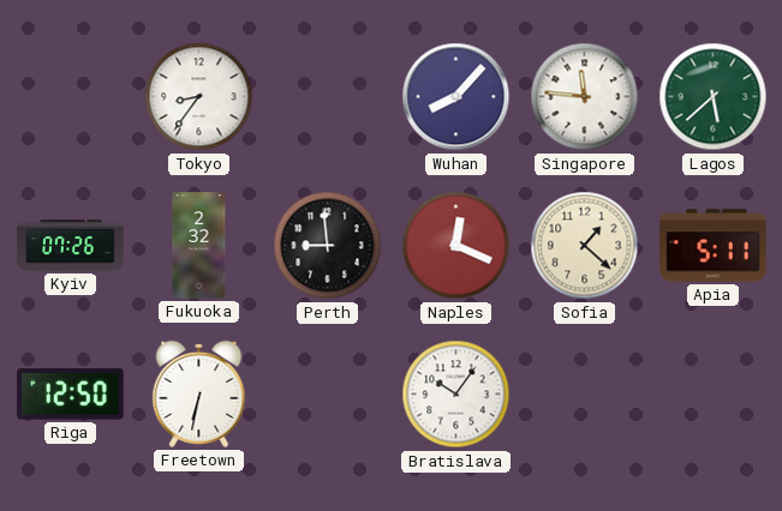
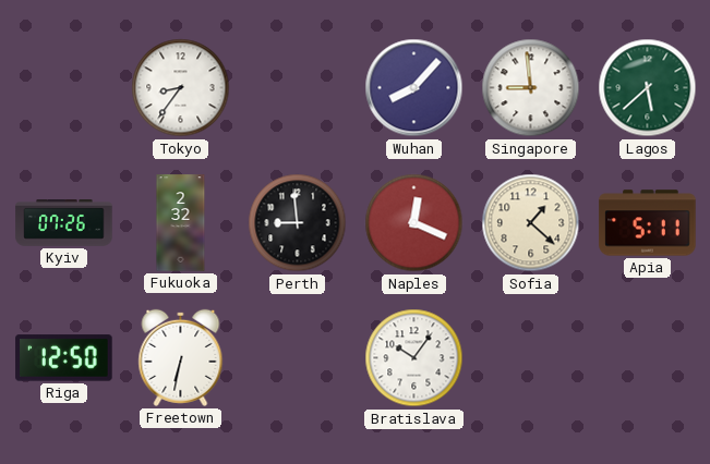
Singapore: 11:46 -> 8:59
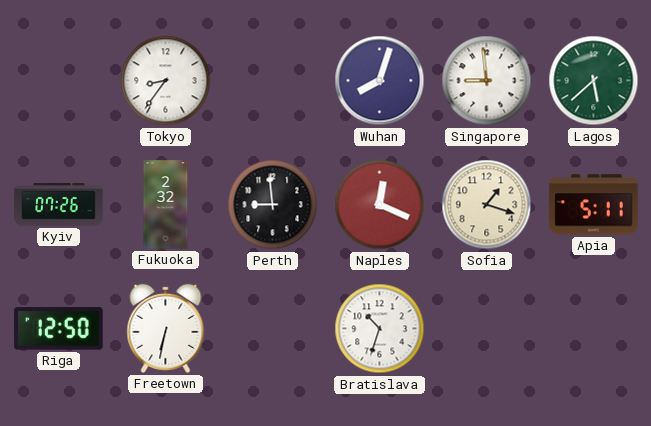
Wuhan: 8:07 -> 8:03
Sofia: 1:22 -> 1:18
Bratislava: 10:06 -> 10:33
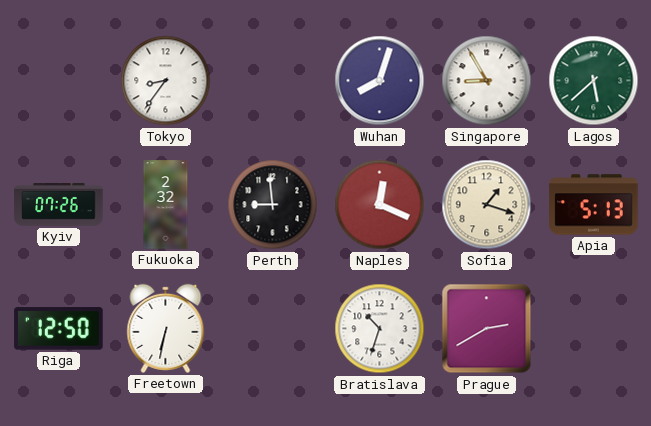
Singapore: 8:59 -> 8:55
Apia: 5:11 -> 5:13
Prague: none -> 2:40
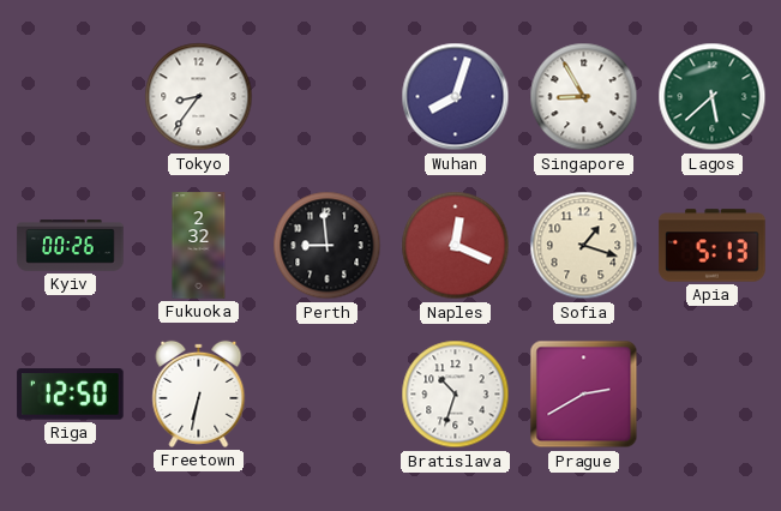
Kyiv: 07:26 -> 00:26
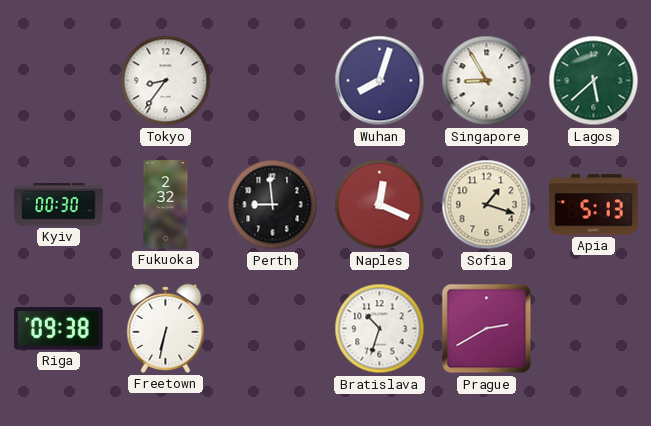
Kyiv: 00:26 -> 00:30
Riga: 12:50 -> 09:38
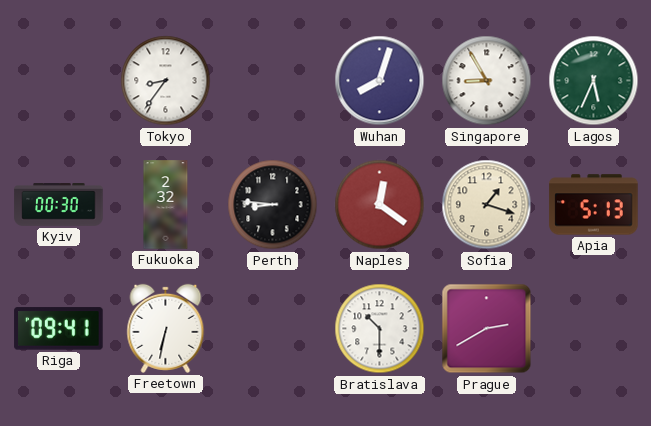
Lagos: 5:38 -> 5:34
Perth: 8:59 -> 8:46
Naples: 12:19 -> 12:21
Riga: 09:38 -> 09:41
Bratislava: 10:33 -> 10:30
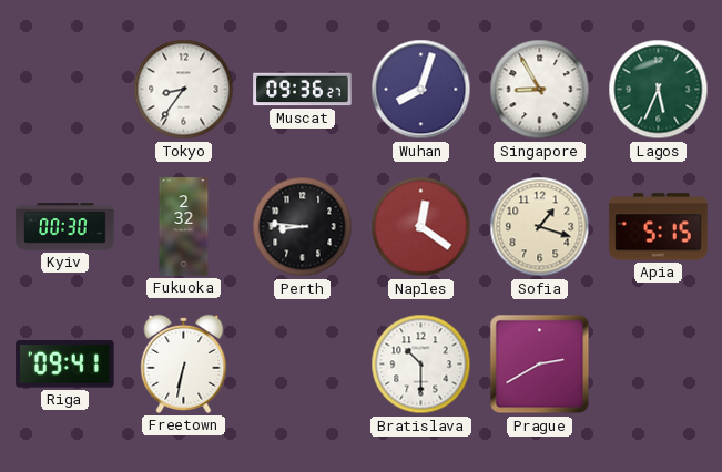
Muscat: none -> 09:36
Apia: 5:13 -> 5:15
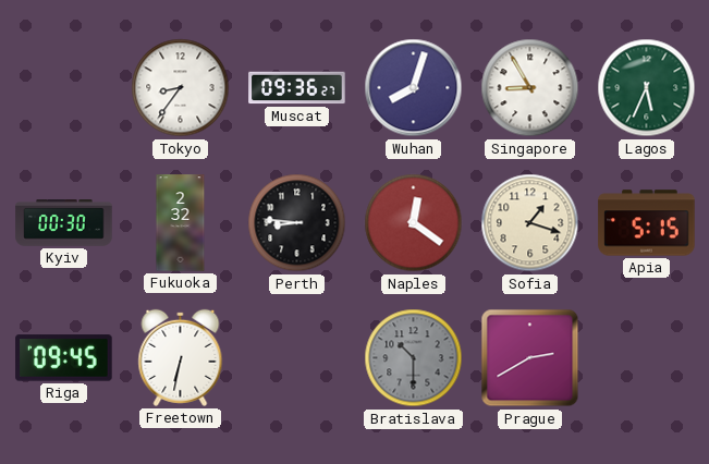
Riga: 09:41 -> 09:45
Bratislava dial: white -> grey
